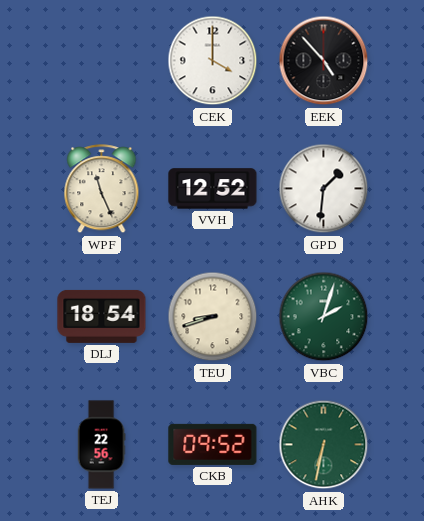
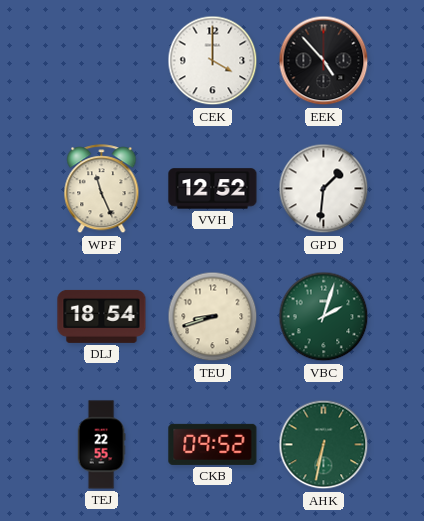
TEJ: 22:56 -> 22:55
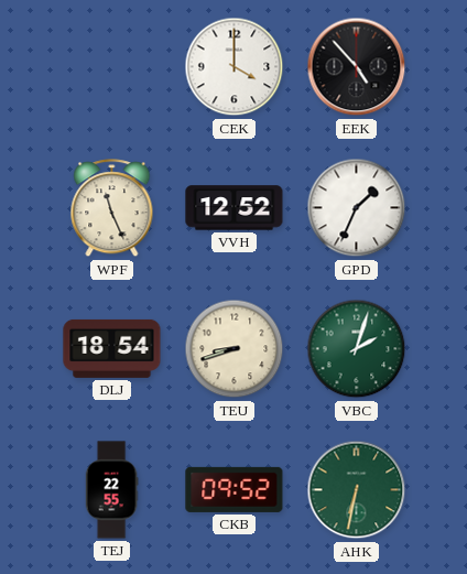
GPD: 1:31 -> 1:34
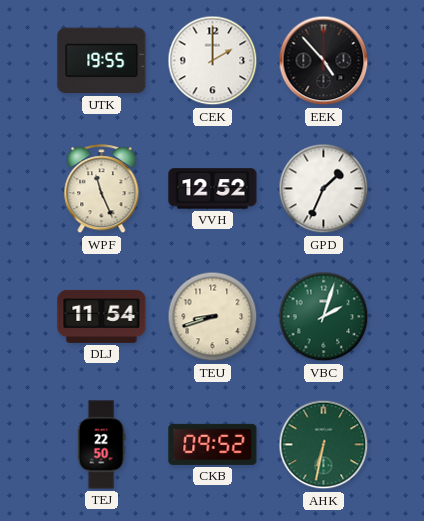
UTK: none -> 19:55
CEK: 4:00 -> 2:00
DLJ: 18:54 -> 11:54
TEJ: 22:55 -> 22:50
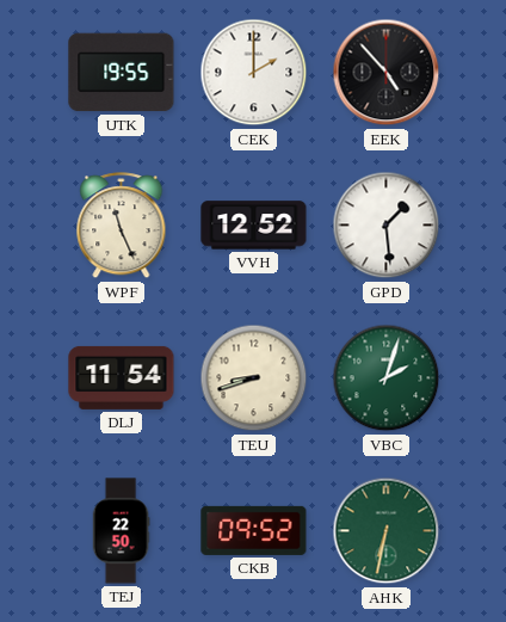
GPD: 1:34 -> 1:29
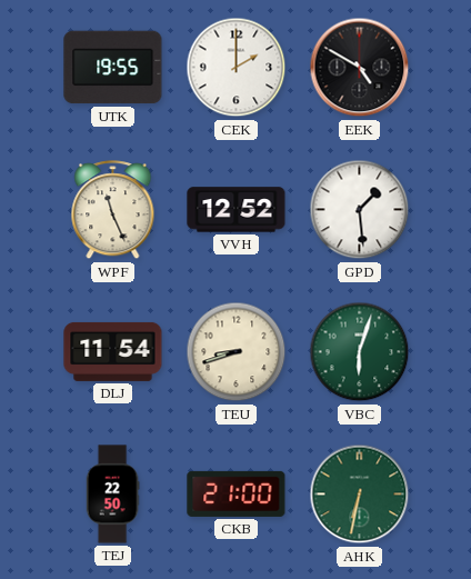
EEK: 4:53 -> 4:50
VBC: 2:03 -> 6:03
CKB: 09:52 -> 21:00
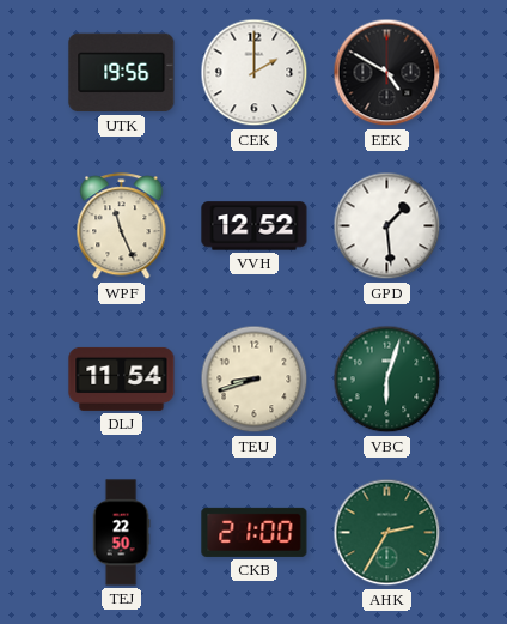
UTK: 19:55 -> 19:56
AHK: 6:32 -> 2:35
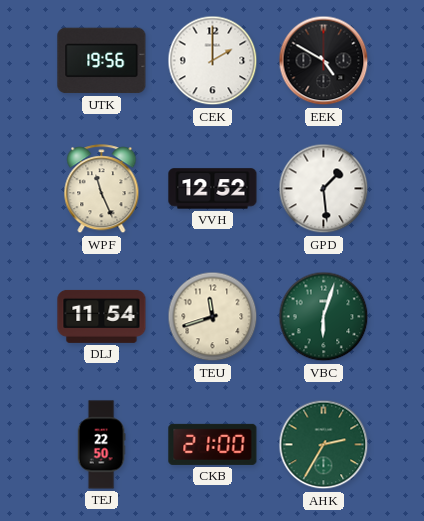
TEU: 8:42 -> 11:42
